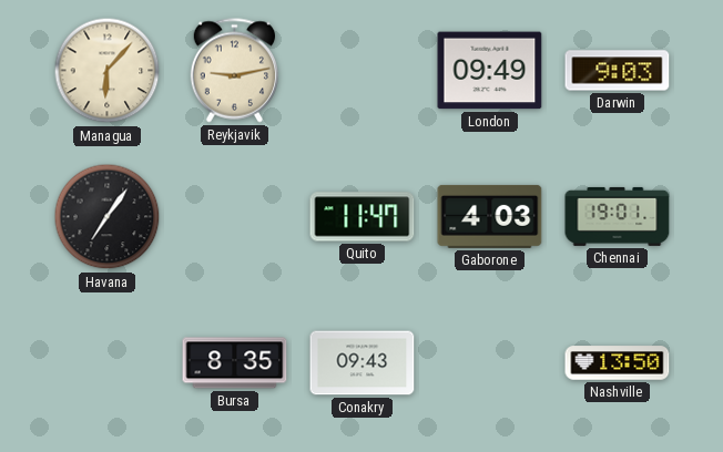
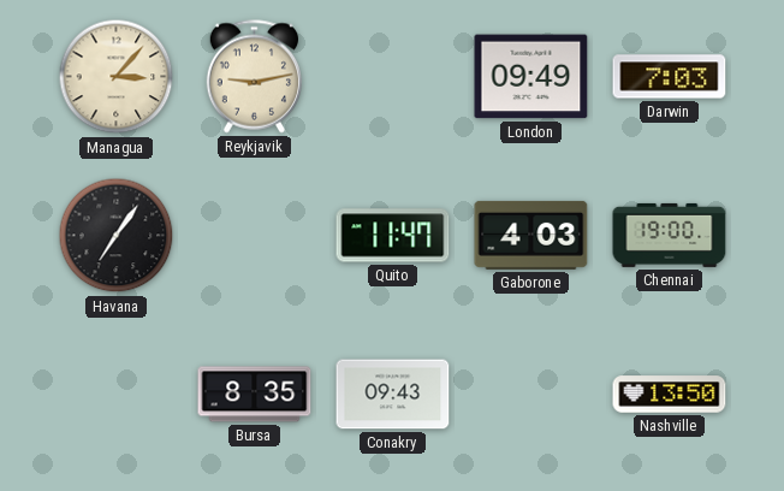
Managua: 6:07 -> 3:07
Darwin: 9:03 -> 7:03
Chennai: 19:01 -> 19:00
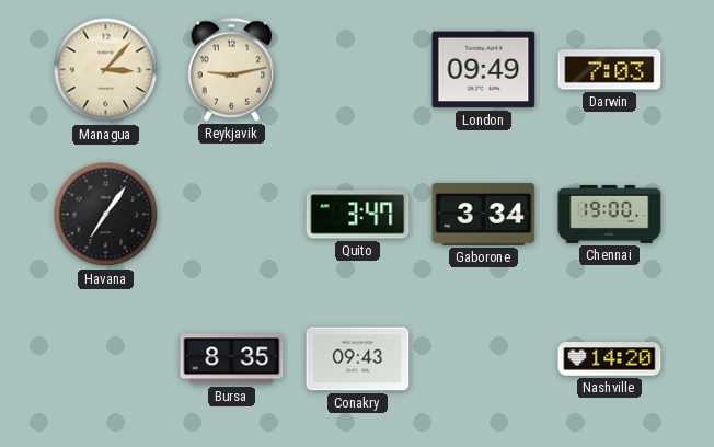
Quito: 11:47 -> 3:47
Gaborone: 4:03 -> 3:34
Nashville: 13:50 -> 14:20
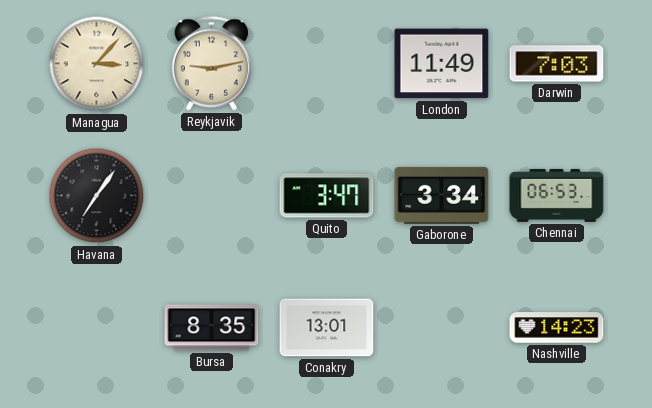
London: 09:49 -> 11:49
Chennai: 19:00 -> 06:53
Conakry: 09:43 -> 13:01
Nashville: 14:20 -> 14:23
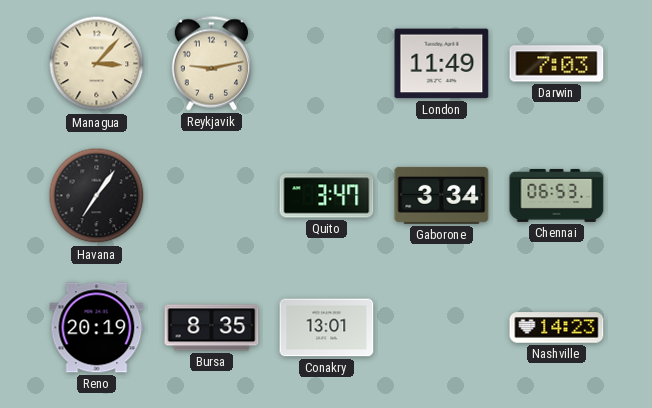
Reno: none -> 20:19
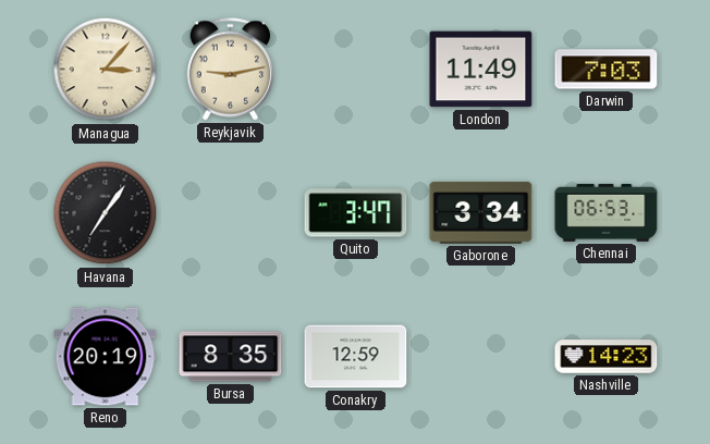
Conakry: 13:01 -> 12:59
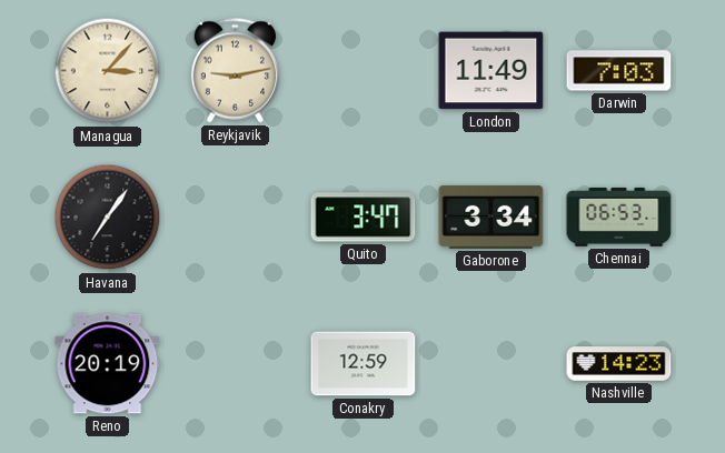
Bursa: 8:35 -> none
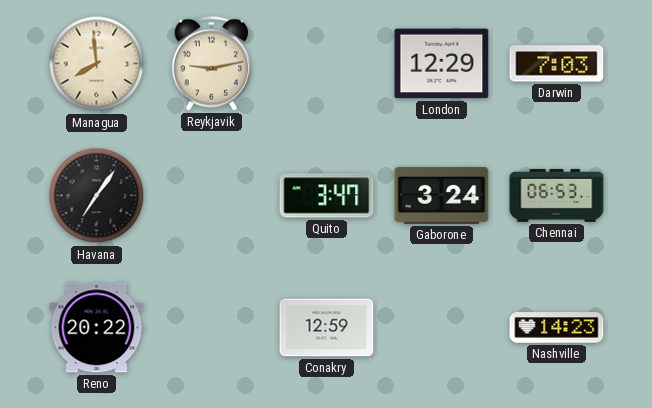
Managua: 3:07 -> 7:59
London: 11:49 -> 12:29
Gaborone: 3:34 -> 3:24
Reno: 20:19 -> 20:22
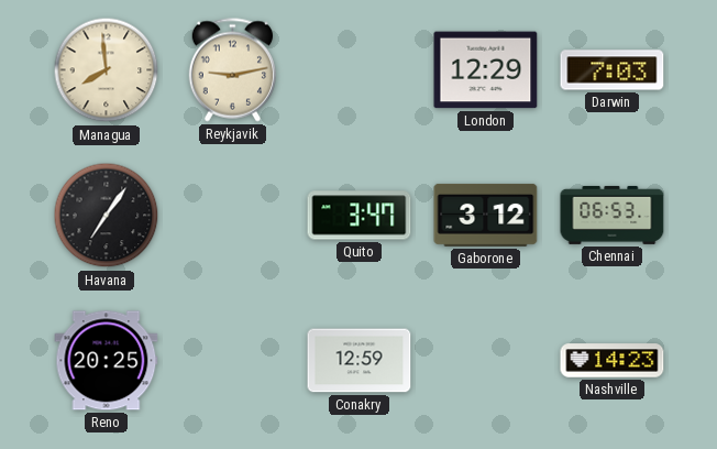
Gaborone: 3:24 -> 3:12
Reno: 20:22 -> 20:25
